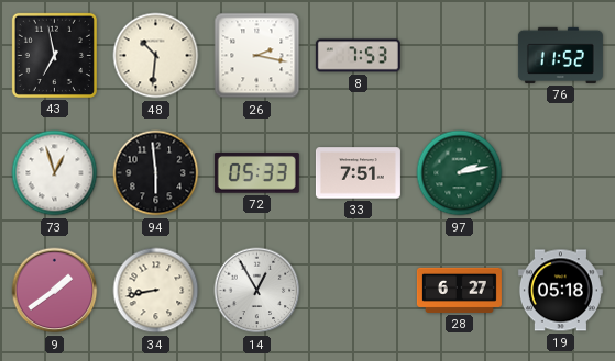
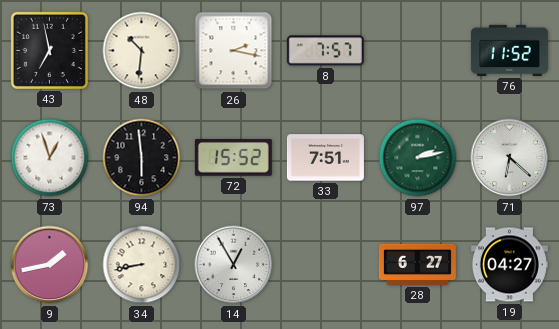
8: 7:53 -> 7:57
72: 05:33 -> 15:52
71: none -> 6:22
9: 1:39 -> 1:43
19: 05:18 -> 04:27
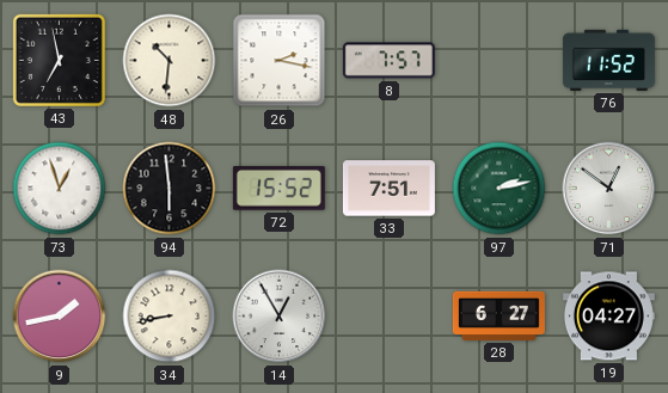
71: 6:22 -> 12:51
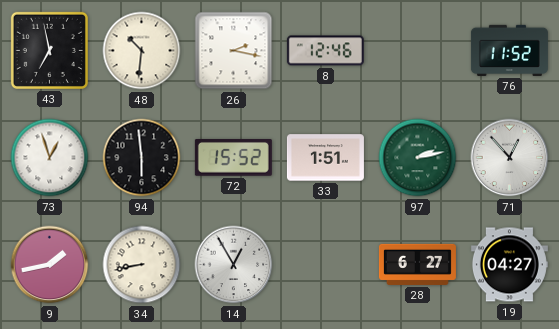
8: 7:57 -> 12:46
33: 7:51 -> 1:51
71: 12:51 -> 12:53
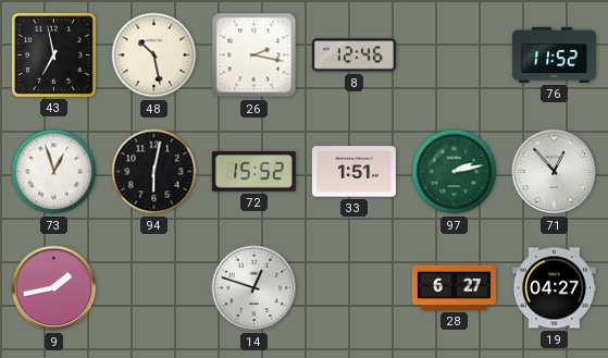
48: 10:31 -> 10:28
94: 5:59 -> 6:02
34: 8:43 -> none
14: 12:55 -> 12:48
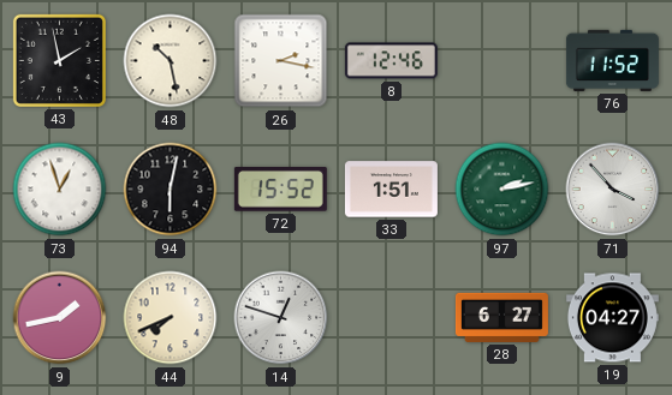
43: 6:58 -> 1:58
71: 12:53 -> 3:53
44: none -> 7:41
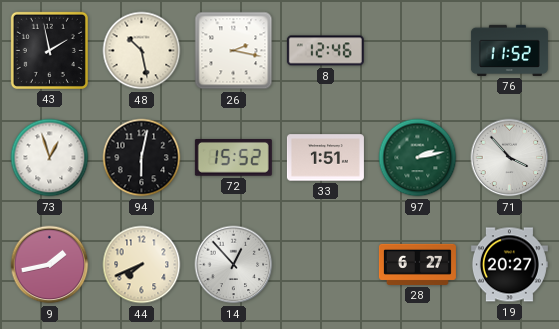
14: 12:48 -> 12:53
19: 04:27 -> 20:27
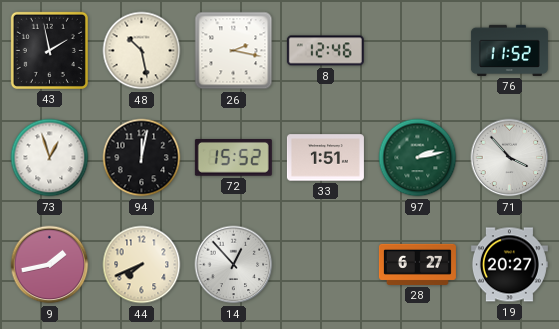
94: 6:02 -> 12:02
